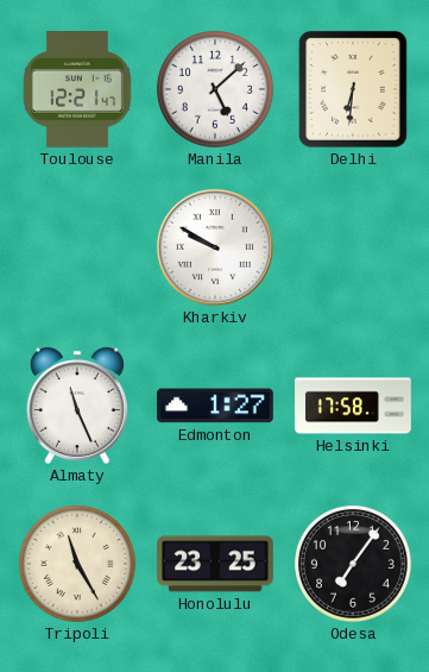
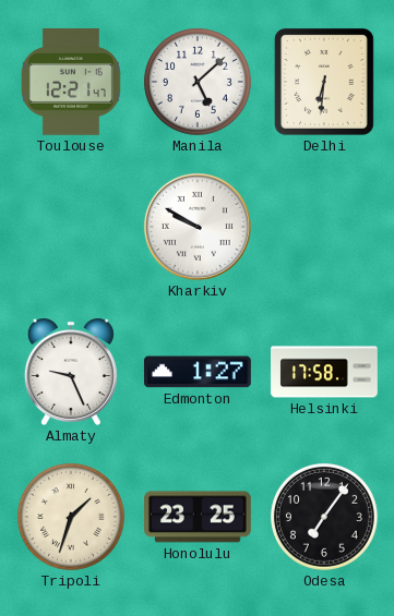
Almaty: 11:26 -> 9:26
Tripoli: 11:25 -> 1:33
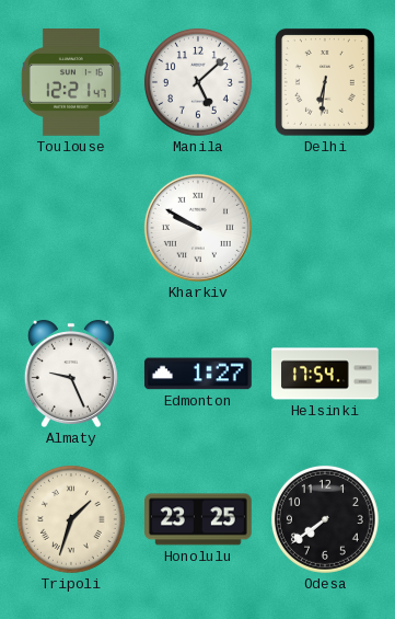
Helsinki: 17:58 -> 17:54
Odesa: 7:06 -> 7:39
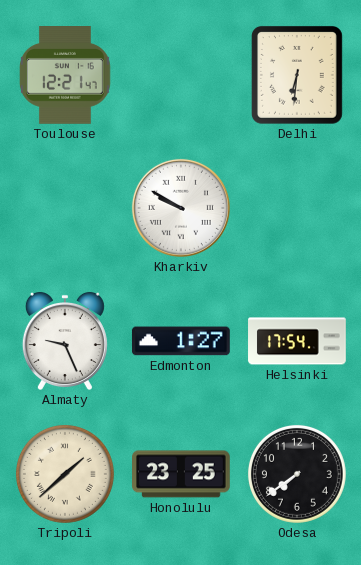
Manila: 5:08 -> none
Tripoli: 1:33 -> 1:38
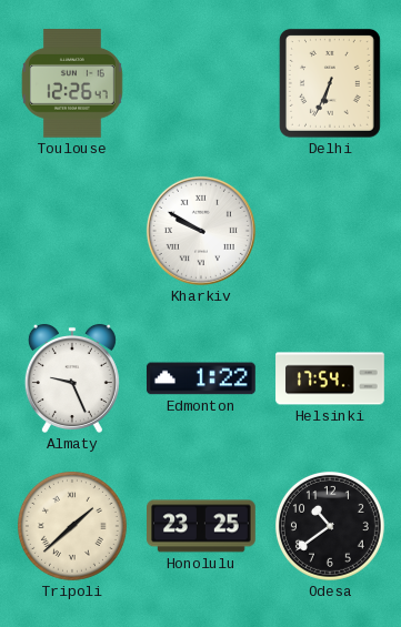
Toulouse: 12:21 -> 12:26
Delhi: 6:31 -> 6:34
Edmonton: 1:27 -> 1:22
Odesa: 7:39 -> 10:39
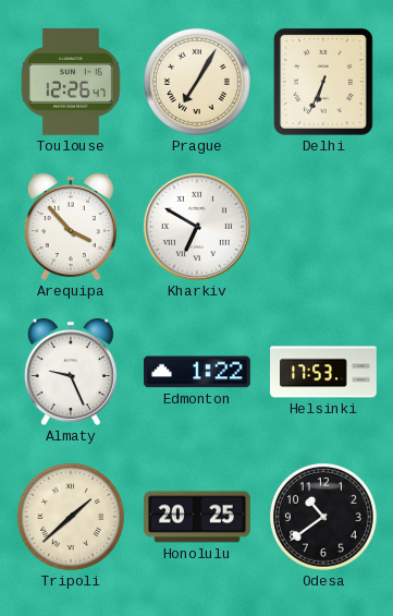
Prague: none -> 7:05
Arequipa: none -> 3:53
Kharkiv: 9:50 -> 6:50
Helsinki: 17:54 -> 17:53
Honolulu: 23:25 -> 20:25
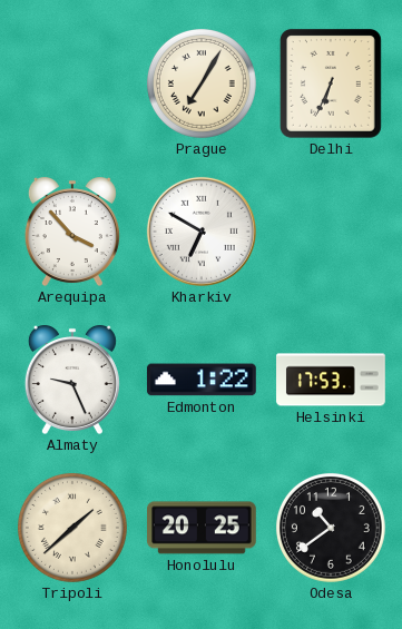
Toulouse: 12:26 -> none
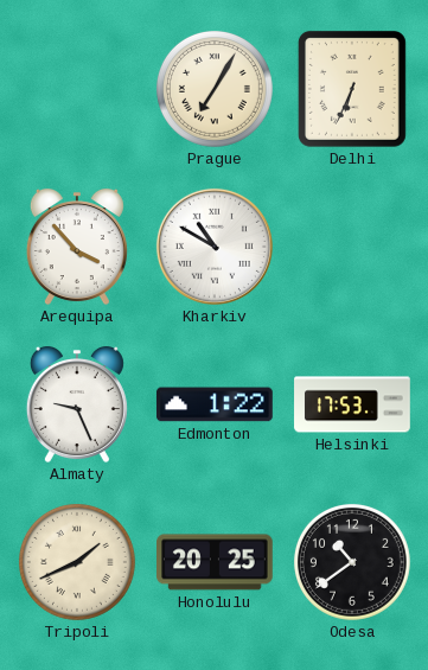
Kharkiv: 6:50 -> 10:50
Tripoli: 1:38 -> 1:41
